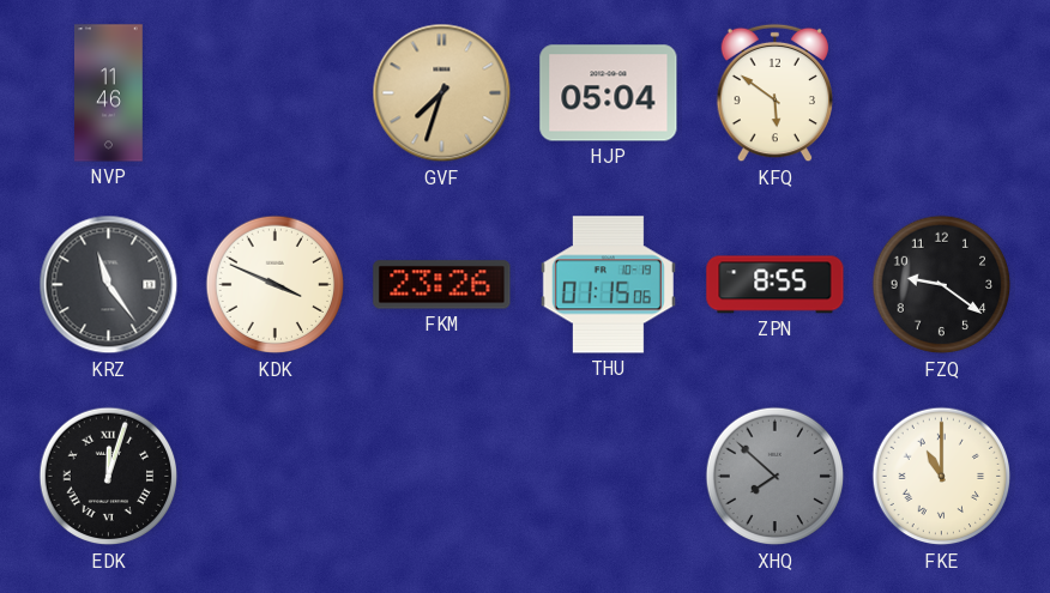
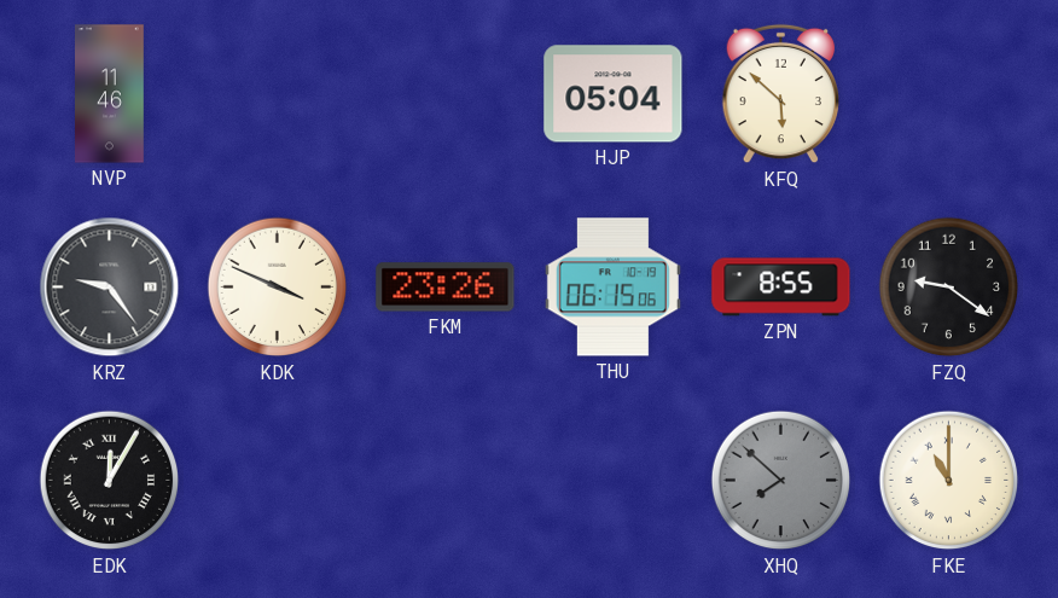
GVF: 7:33 -> none
KFQ: 5:51 -> 5:52
KRZ: 11:24 -> 9:24
THU: 01:15 -> 06:15
EDK: 12:03 -> 12:05
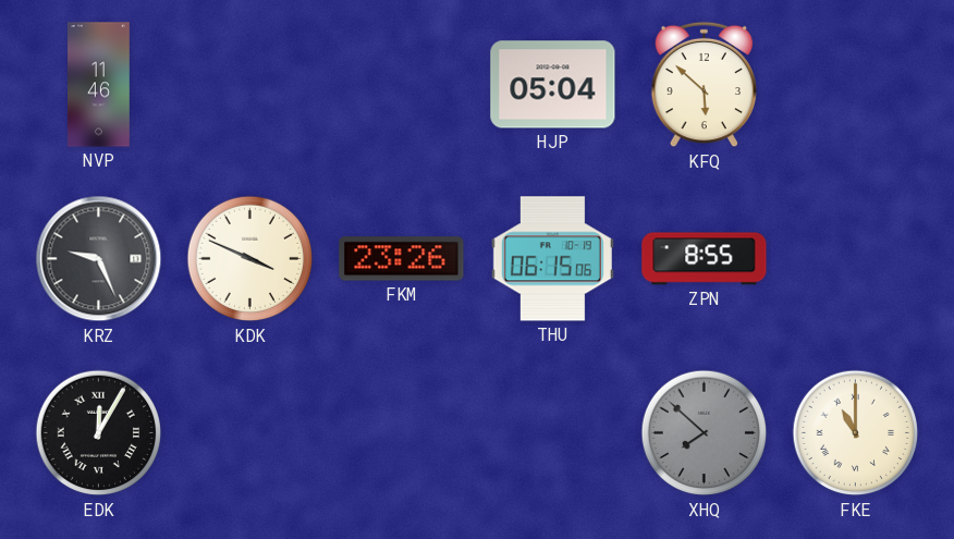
KRZ: 9:24 -> 9:26
FZQ: 9:21 -> none
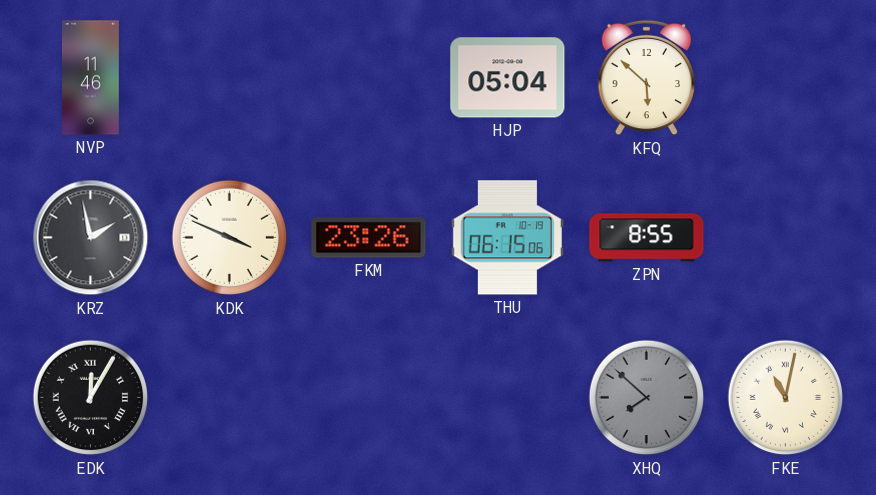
KRZ: 9:26 -> 1:58
FKE: 11:00 -> 11:02
